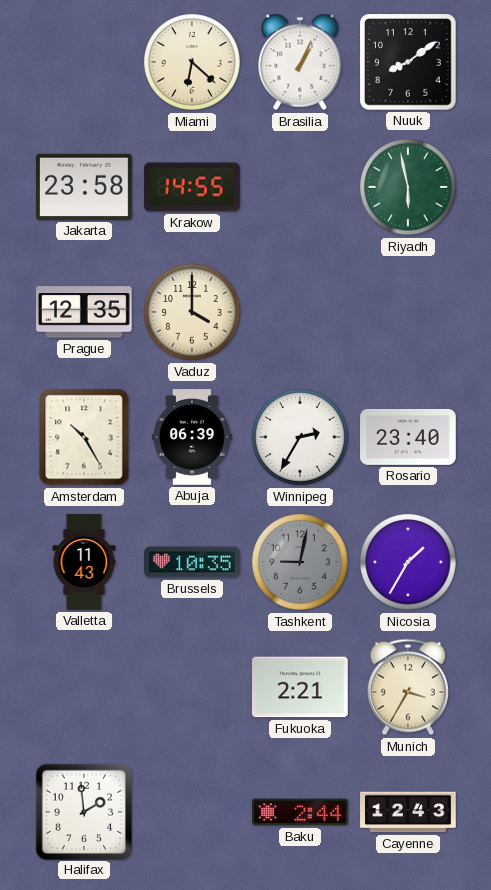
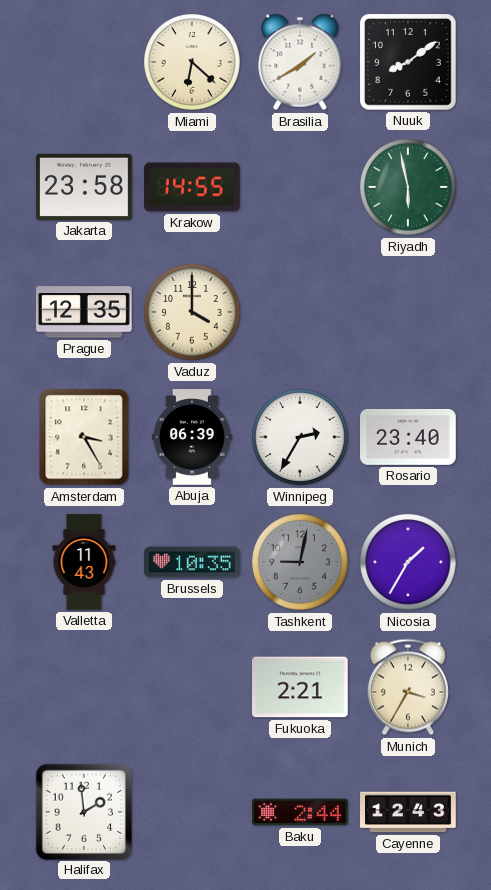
Brasilia: 1:04 -> 1:40
Amsterdam: 10:25 -> 3:25
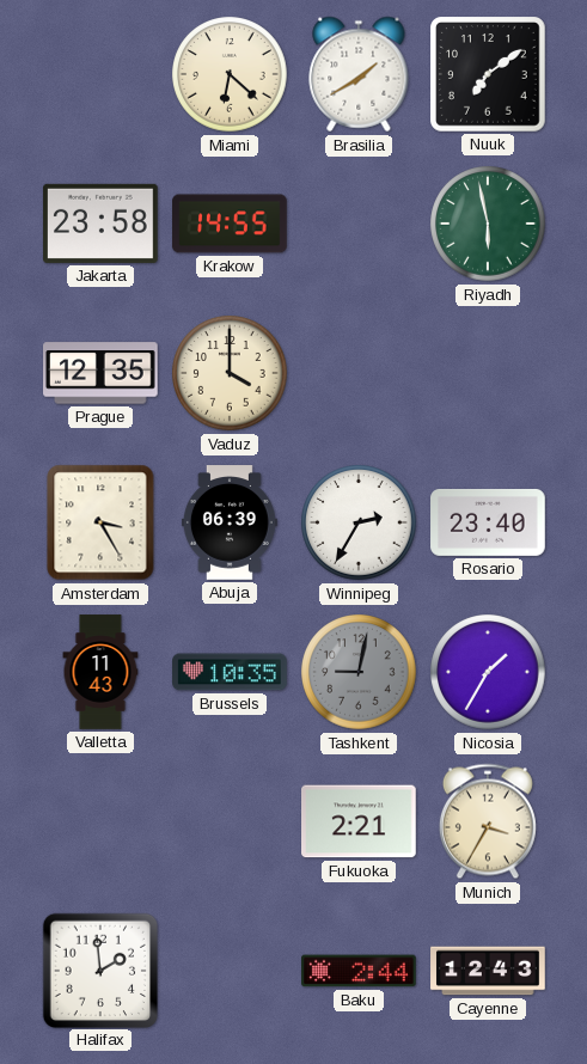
Nuuk: 8:09 -> 7:09
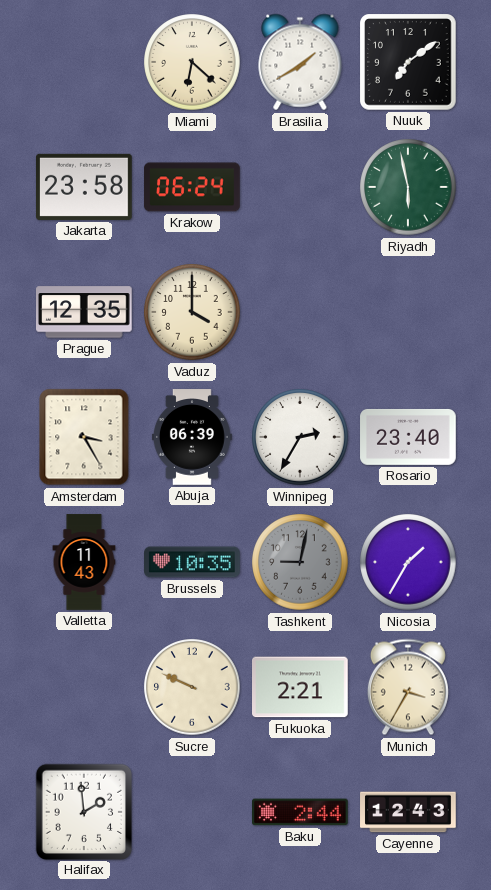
Krakow: 14:55 -> 06:24
Sucre: none -> 9:49
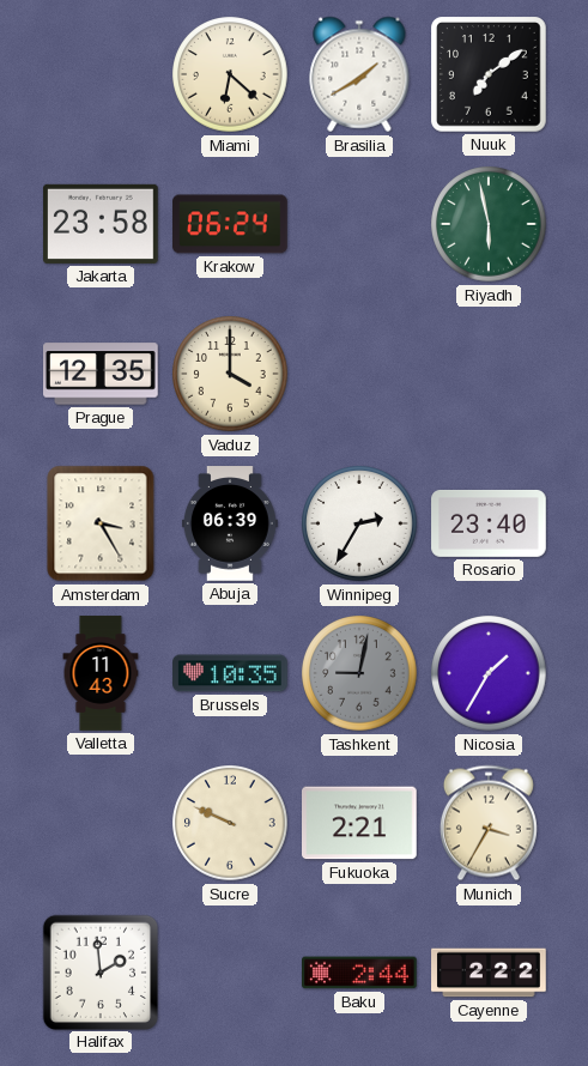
Cayenne: 12:43 -> 2:22
